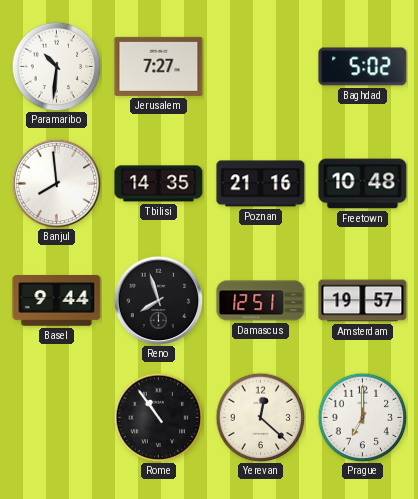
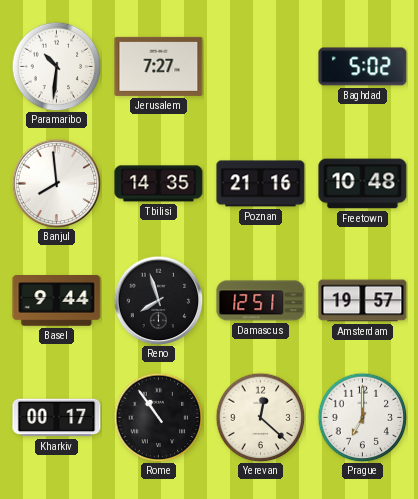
Kharkiv: none -> 00:17
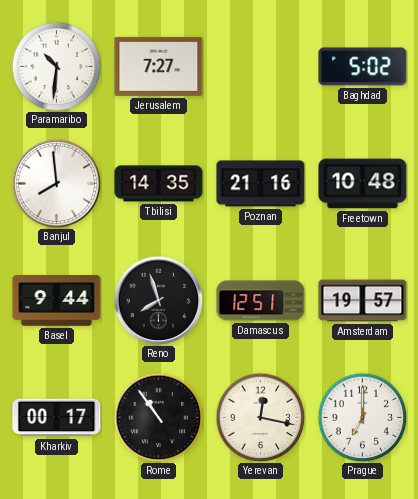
Yerevan: 12:22 -> 12:17
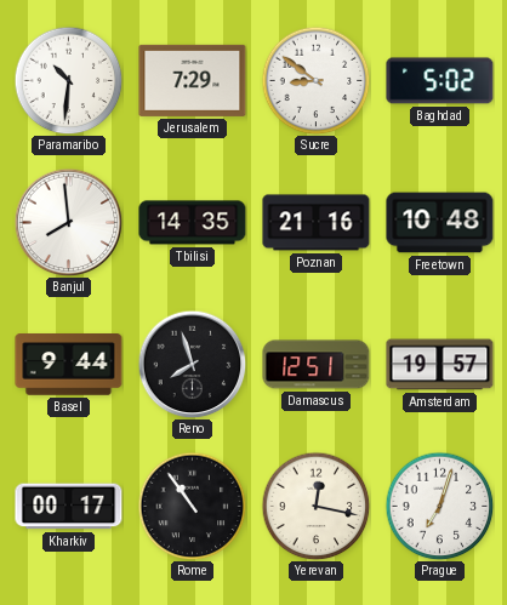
Jerusalem: 7:27 -> 7:29
Sucre: none -> 8:51
Prague: 7:00 -> 7:03
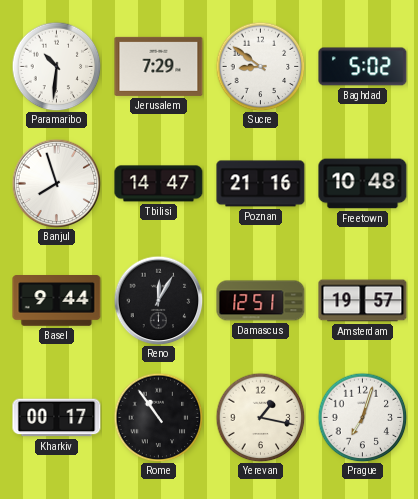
Banjul: 7:59 -> 7:57
Tbilisi: 14:35 -> 14:47
Reno: 7:57 -> 12:05
Yerevan: 12:17 -> 1:17
